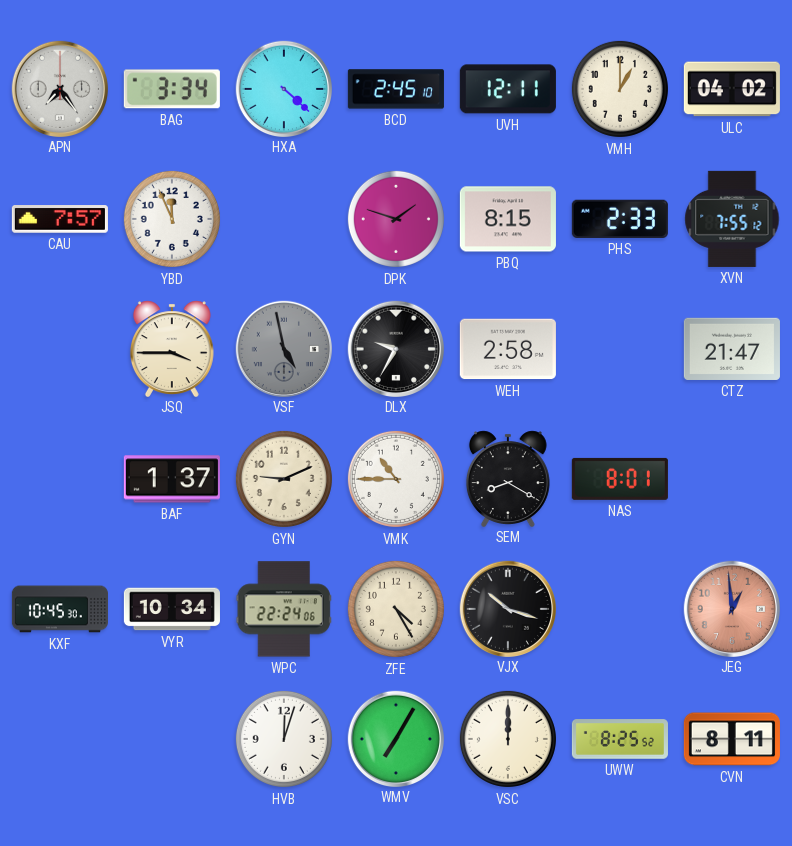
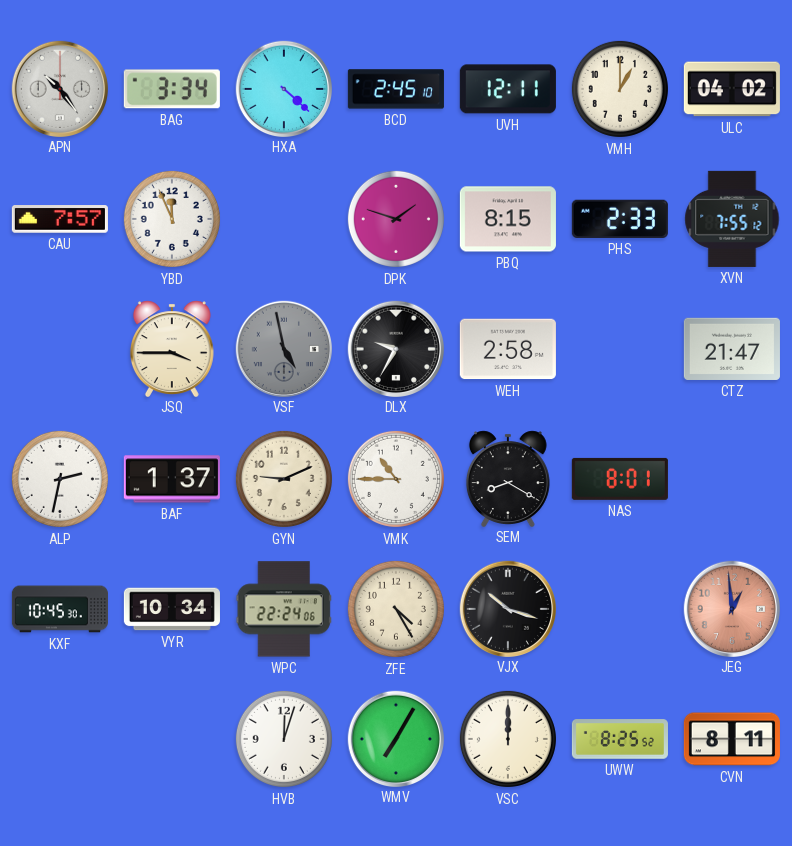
APN: 7:24 -> 10:24
ALP: none -> 2:32
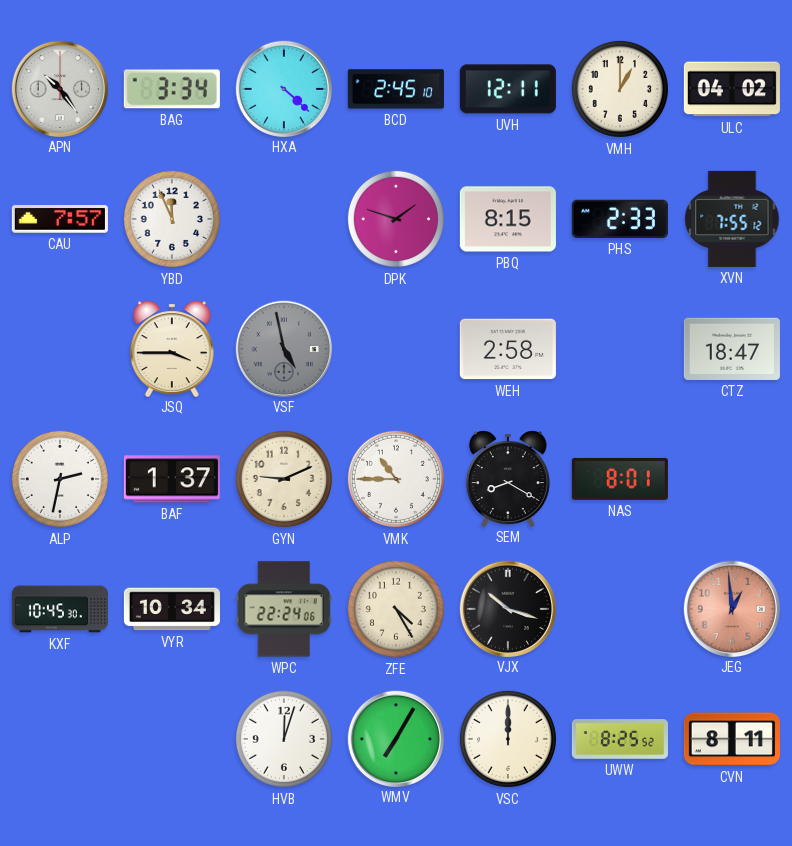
DLX: 9:35 -> none
CTZ: 21:47 -> 18:47
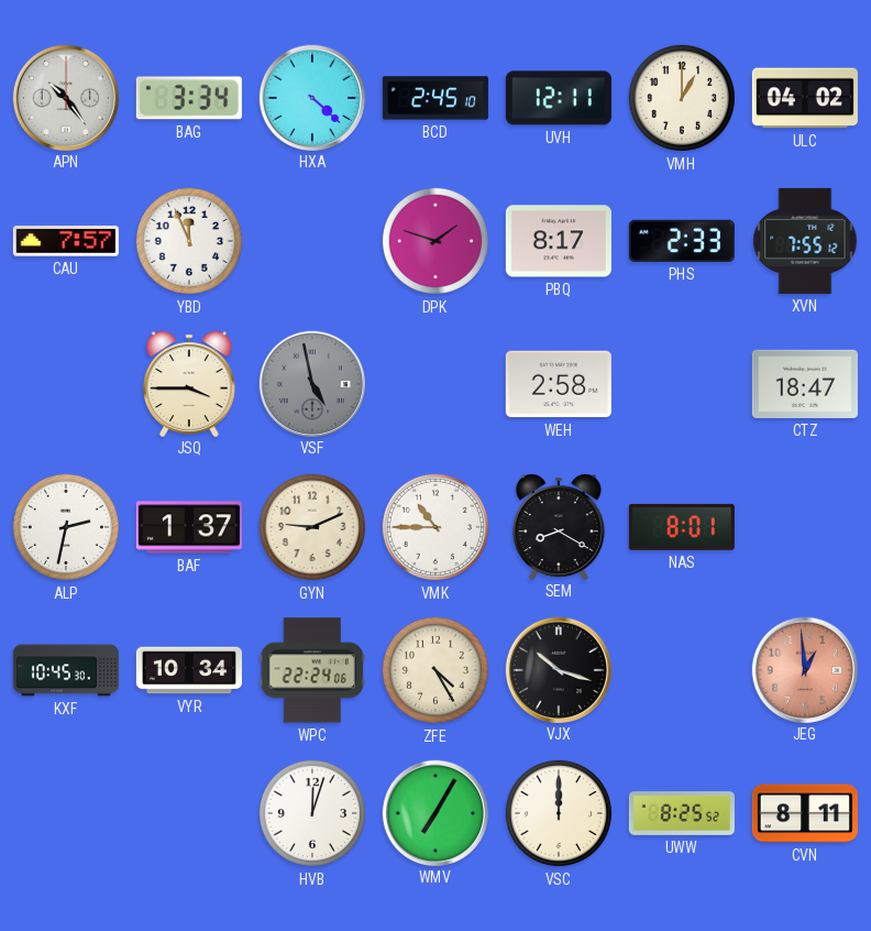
PBQ: 8:15 -> 8:17
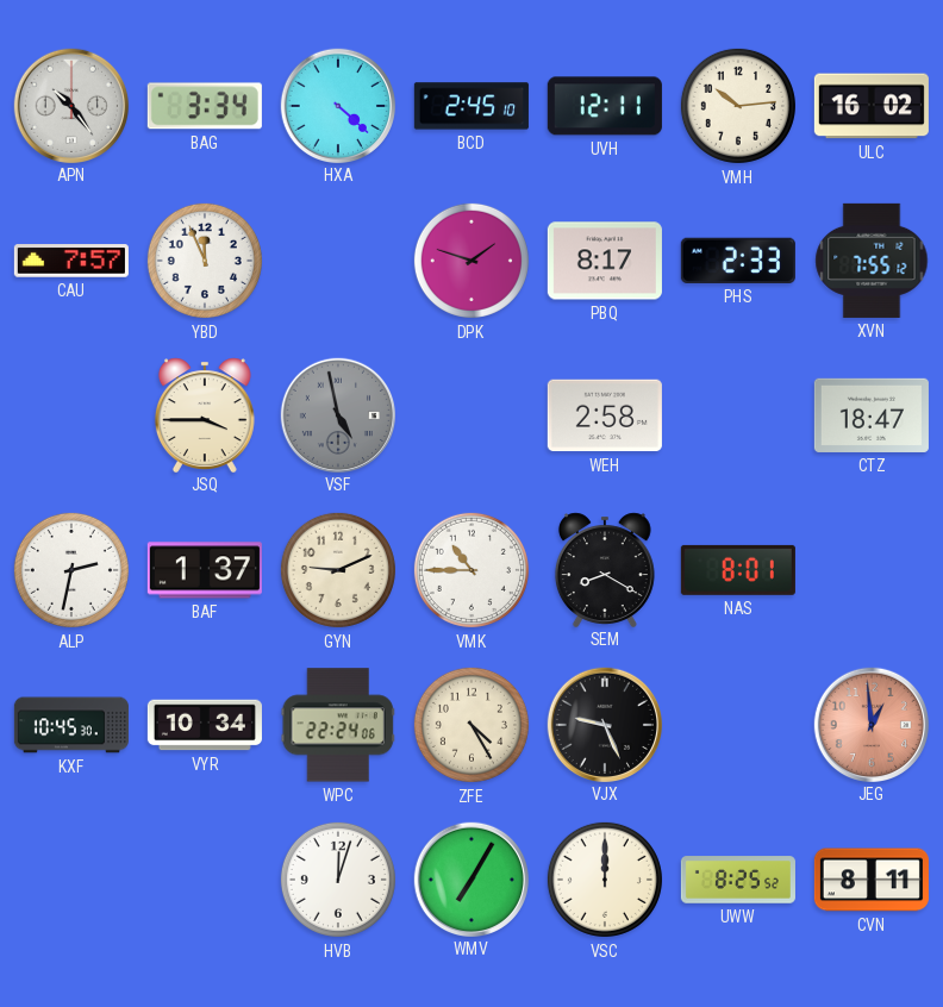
VMH: 1:00 -> 10:14
ULC: 04:02 -> 16:02
VJX: 10:18 -> 9:26
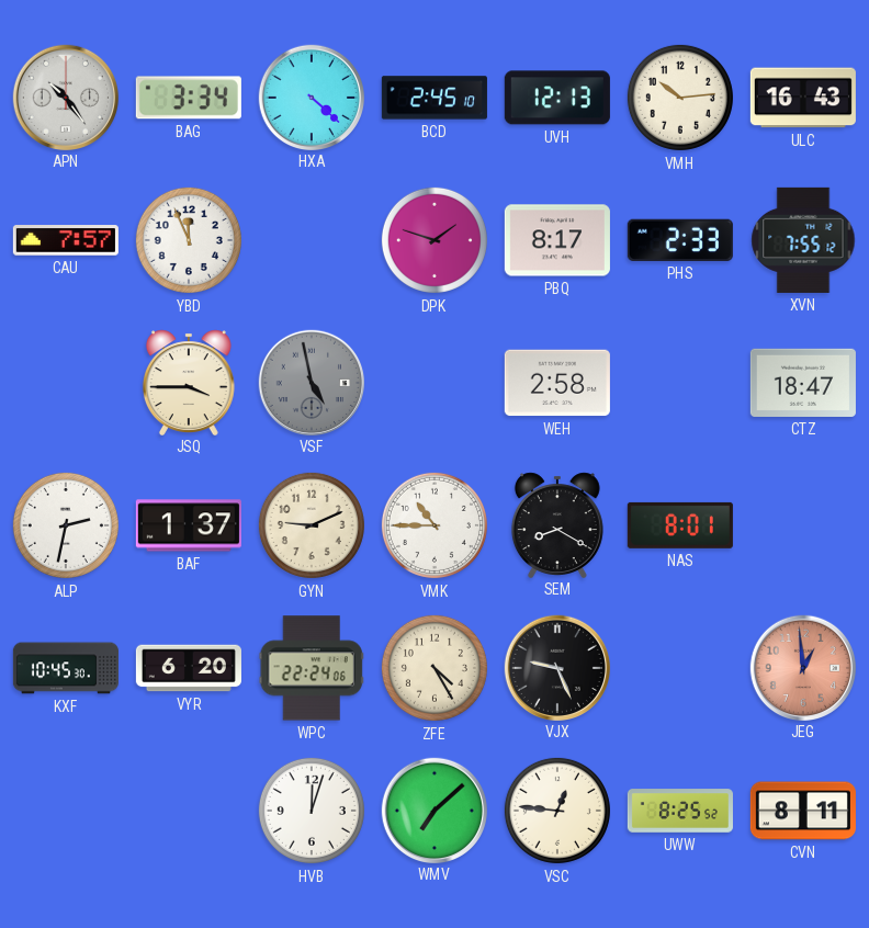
UVH: 12:11 -> 12:13
ULC: 16:02 -> 16:43
VYR: 10:34 -> 6:20
WMV: 7:05 -> 7:08
VSC: 12:00 -> 12:46
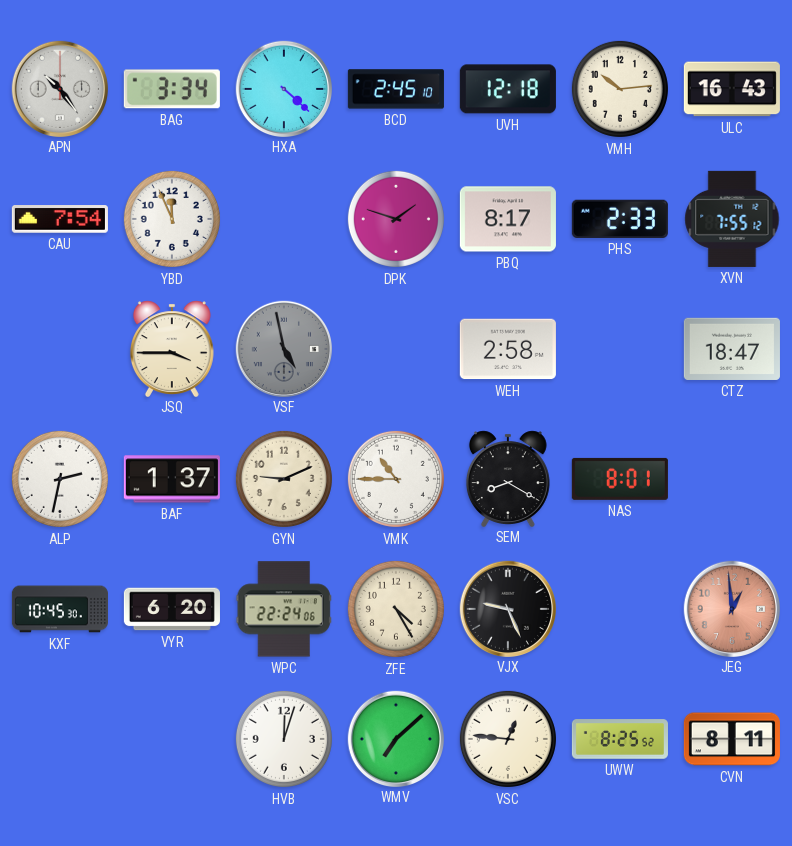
UVH: 12:13 -> 12:18
CAU: 7:57 -> 7:54
